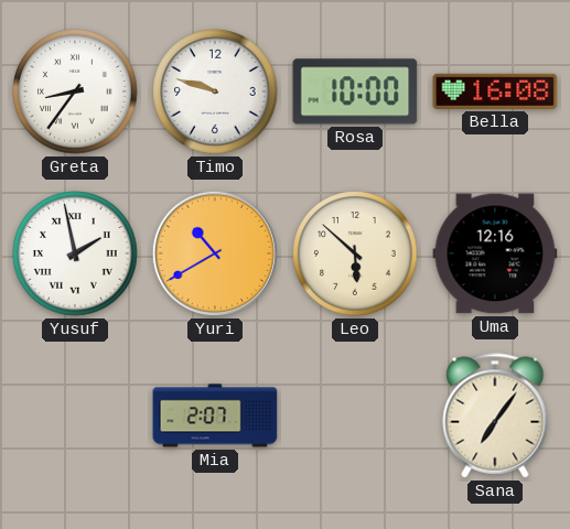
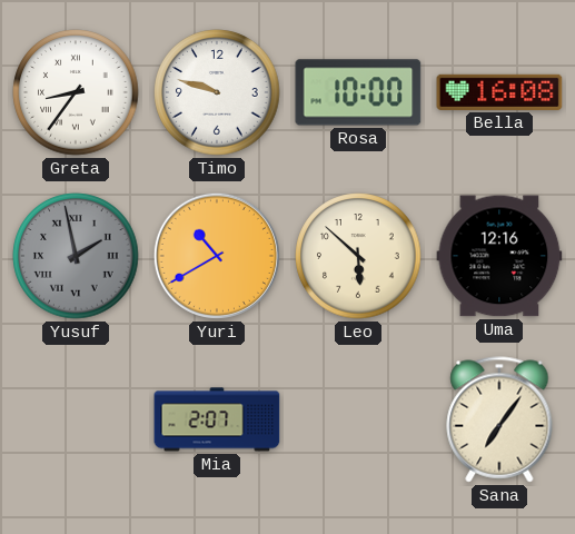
Yusuf dial: white -> grey
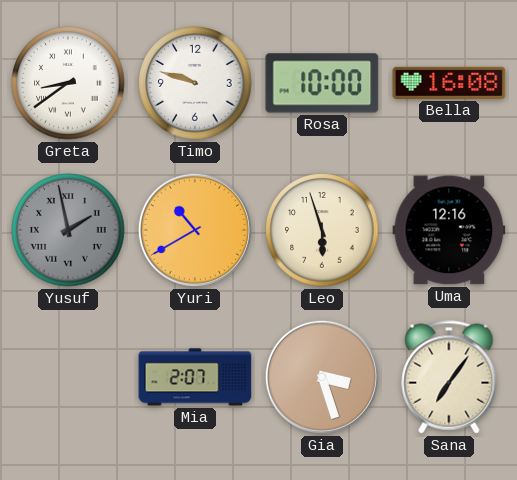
Greta: 8:36 -> 8:39
Leo: 5:52 -> 5:57
Gia: none -> 3:27
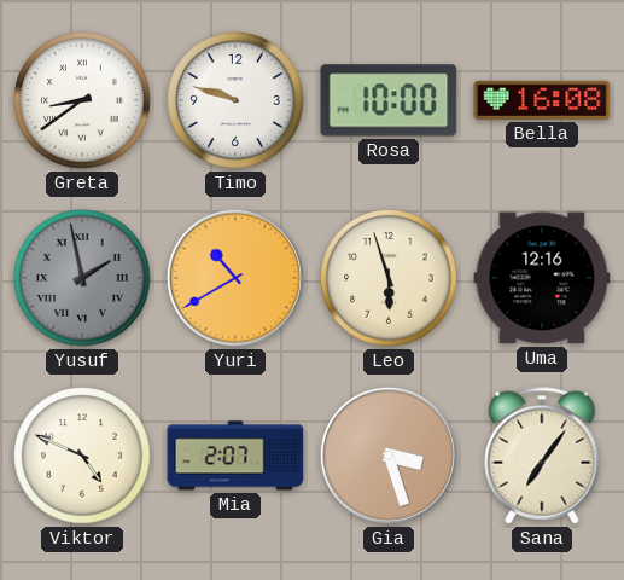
Viktor: none -> 4:49
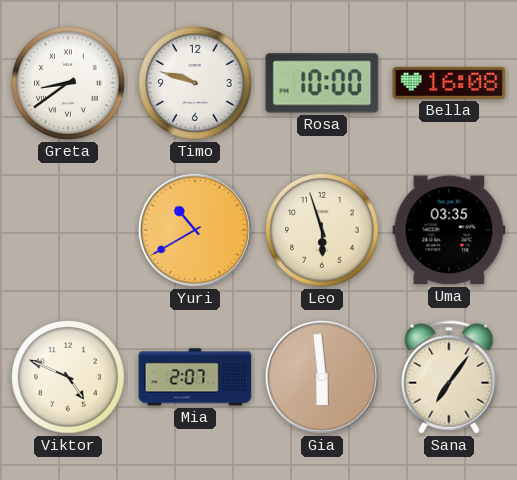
Yusuf: 1:58 -> none
Uma: 12:16 -> 03:35
Gia: 3:27 -> 5:59
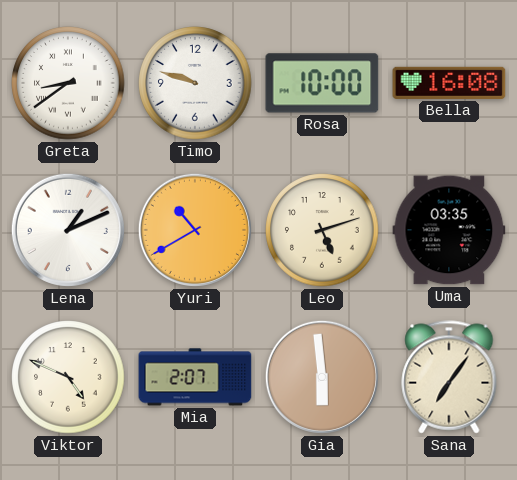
Lena: none -> 1:11
Leo: 5:57 -> 5:12
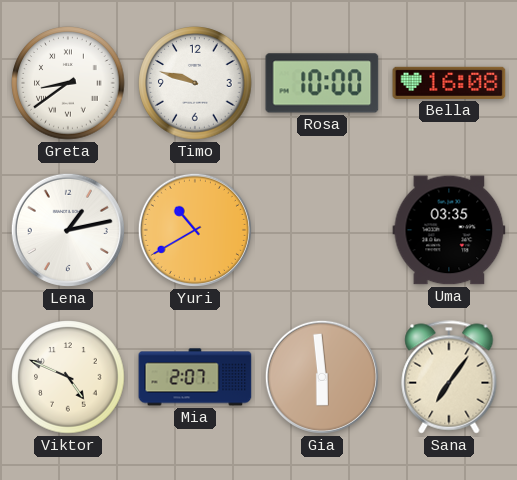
Lena: 1:11 -> 1:13
Leo: 5:12 -> none
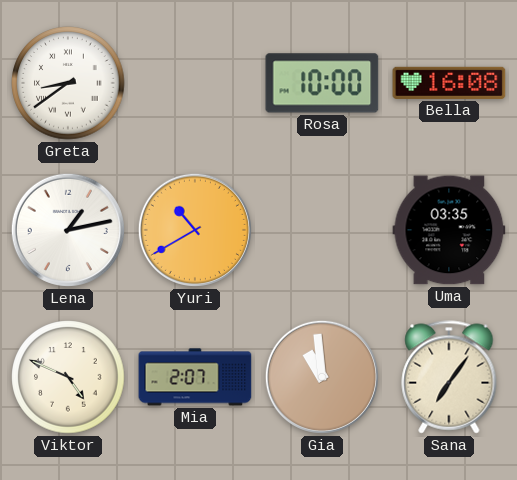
Timo: 9:48 -> none
Gia: 5:59 -> 10:59
